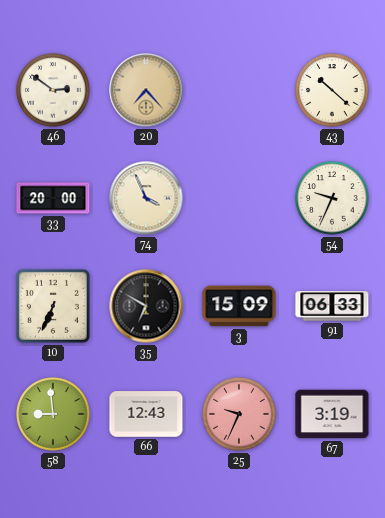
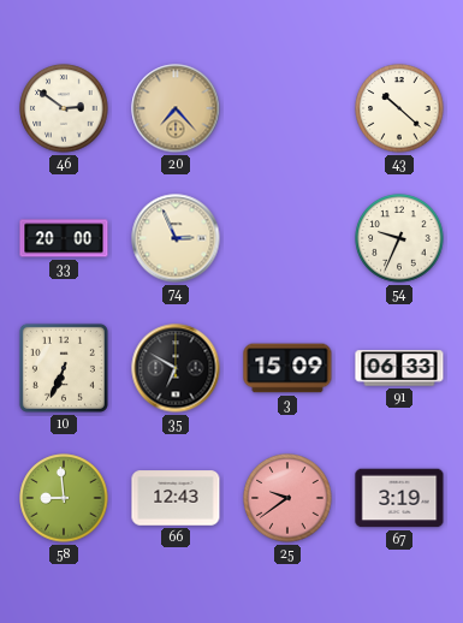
74: 3:56 -> 2:56
25: 9:34 -> 9:39
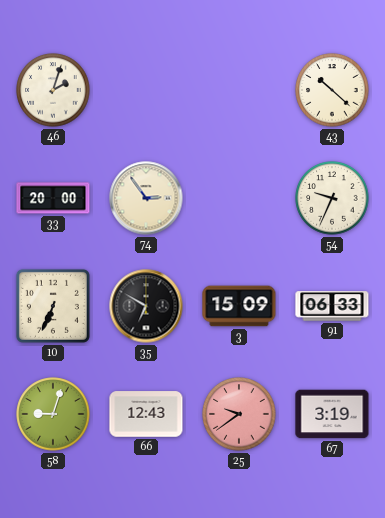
46: 2:51 -> 2:03
20: 7:23 -> none
74: 2:56 -> 2:54
58: 8:59 -> 9:03
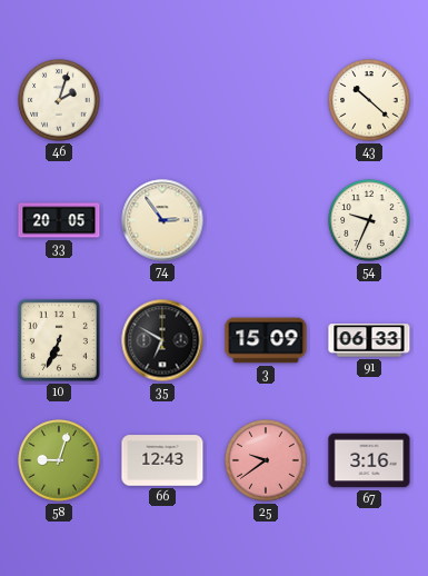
33: 20:00 -> 20:05
67: 3:19 -> 3:16
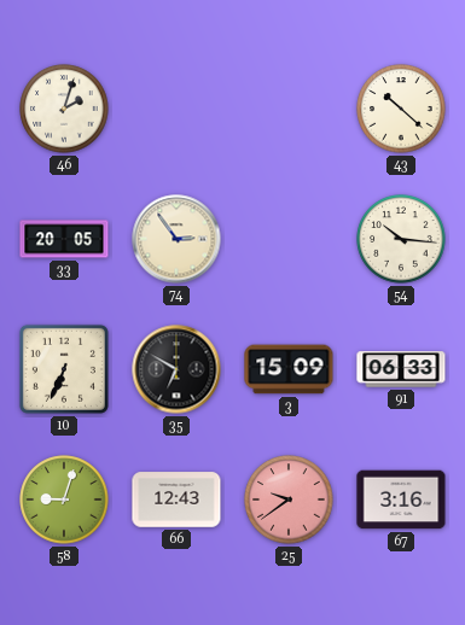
54: 9:34 -> 10:16
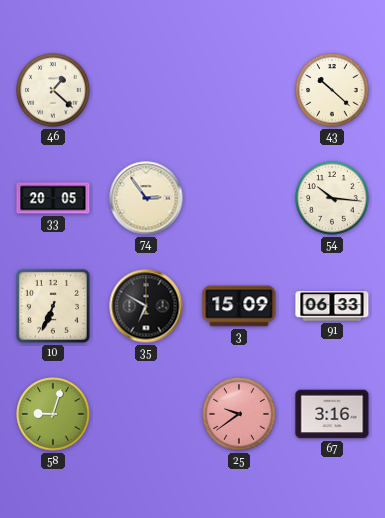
46: 2:03 -> 1:22
66: 12:43 -> none
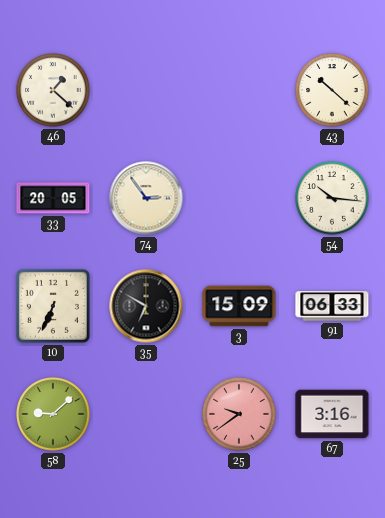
58: 9:03 -> 9:08
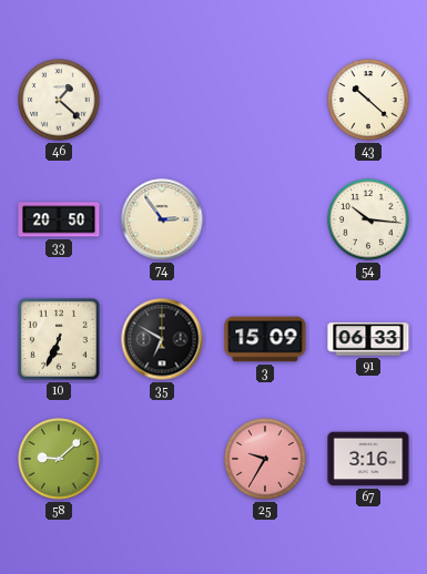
33: 20:05 -> 20:50
25: 9:39 -> 9:35
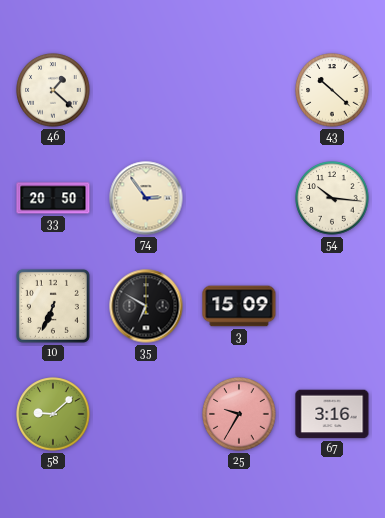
91: 06:33 -> none
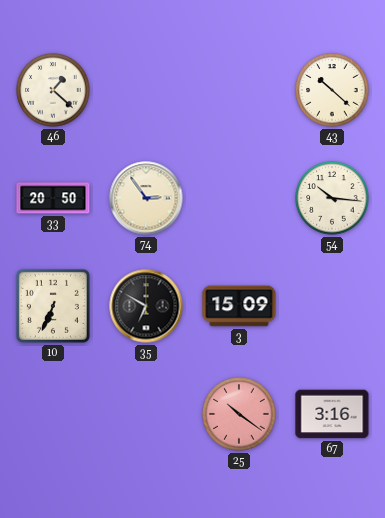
58: 9:08 -> none
25: 9:35 -> 10:21
